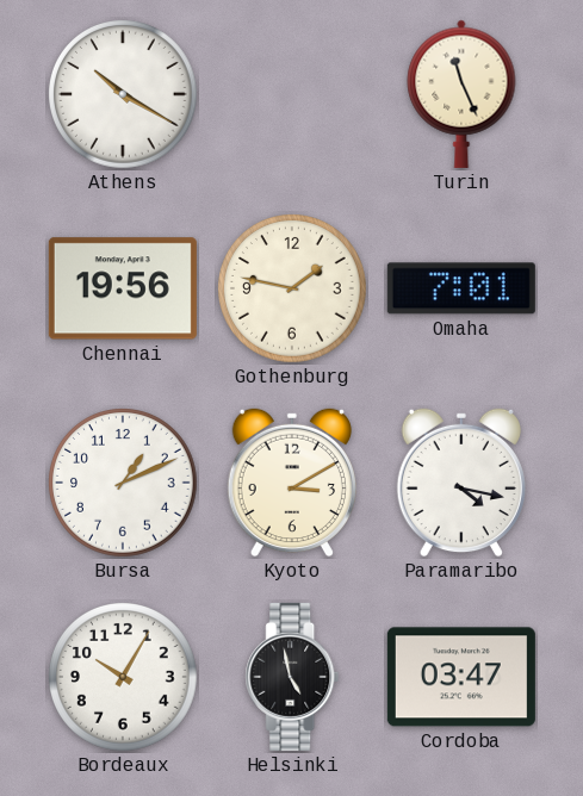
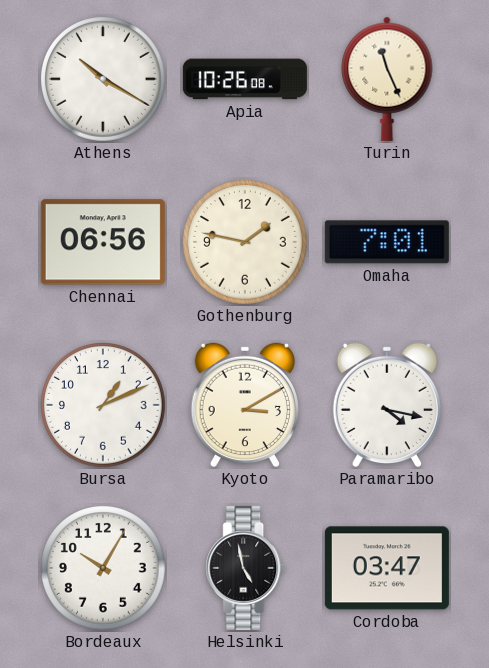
Apia: none -> 10:26
Chennai: 19:56 -> 06:56
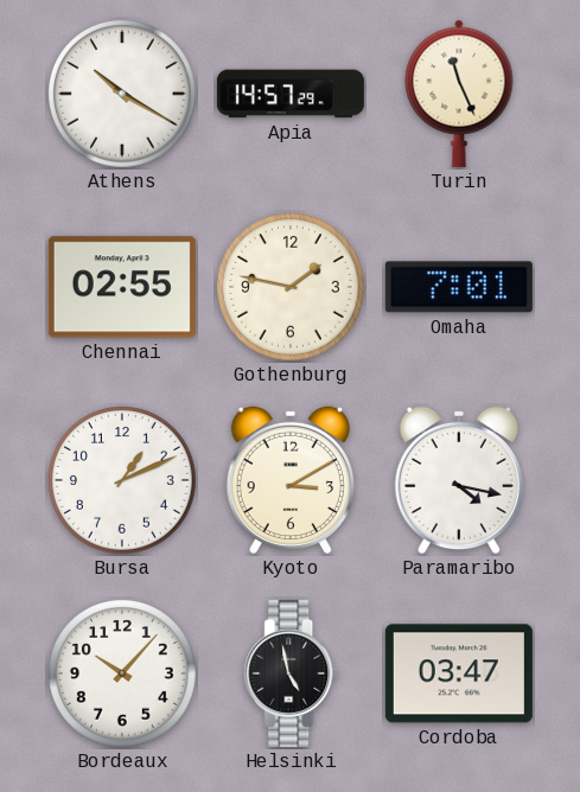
Apia: 10:26 -> 14:57
Chennai: 06:56 -> 02:55
Bordeaux: 10:05 -> 10:07
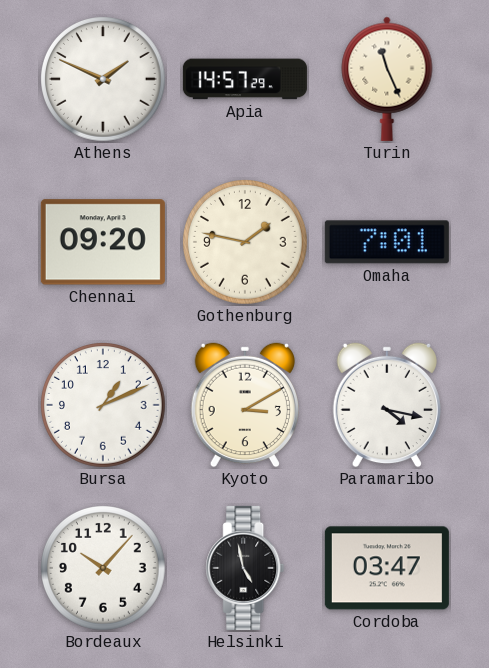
Athens: 10:20 -> 1:49
Chennai: 02:55 -> 09:20
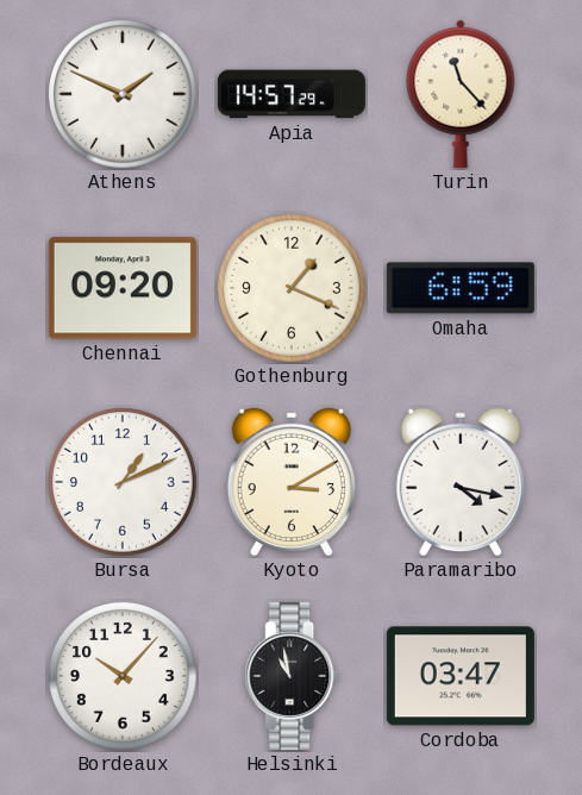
Turin: 11:26 -> 11:23
Gothenburg: 1:47 -> 1:19
Omaha: 7:01 -> 6:59
Helsinki: 4:58 -> 10:58
